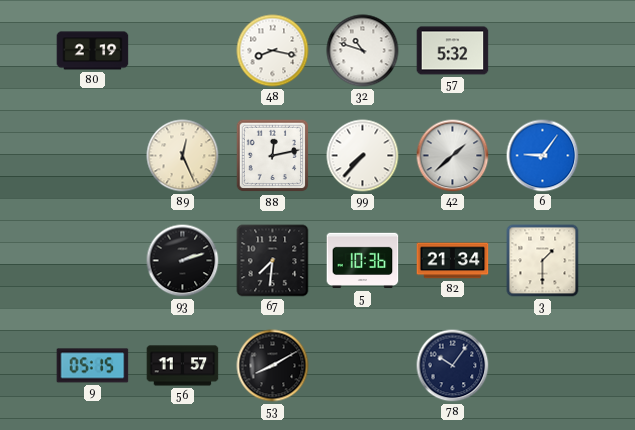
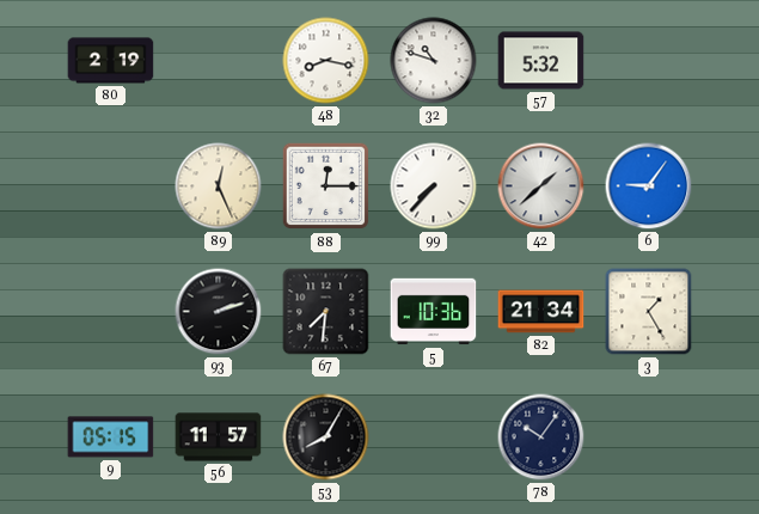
88: 12:13 -> 12:15
3: 1:30 -> 1:25
53: 8:10 -> 8:05
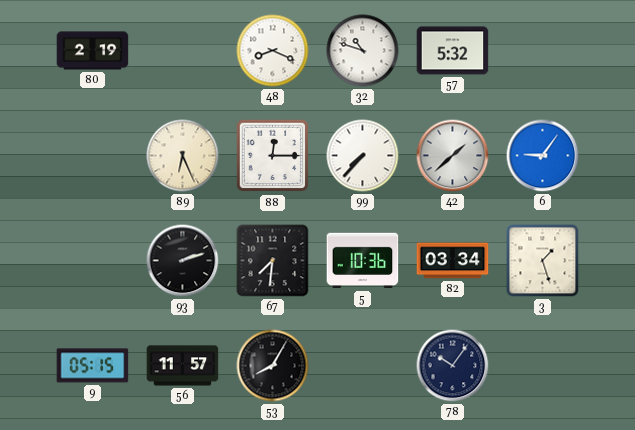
48: 8:17 -> 8:19
89: 12:26 -> 6:26
82: 21:34 -> 03:34
3: 1:25 -> 1:27
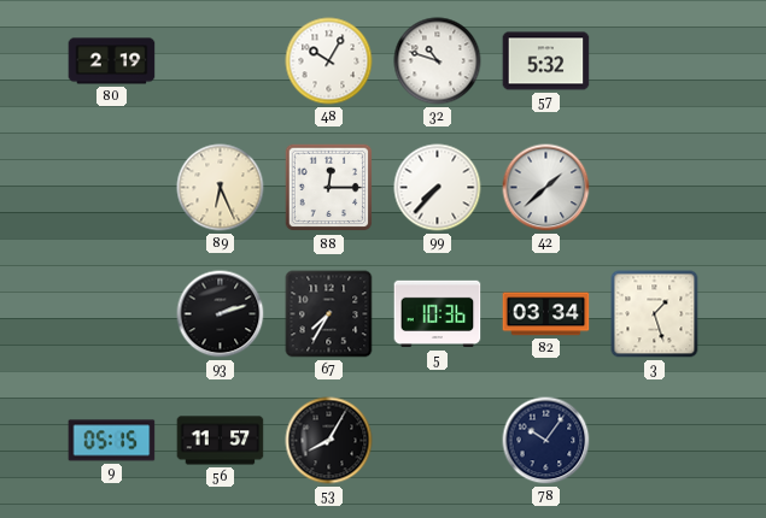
48: 8:19 -> 10:05
6: 9:06 -> none
67: 7:31 -> 7:35
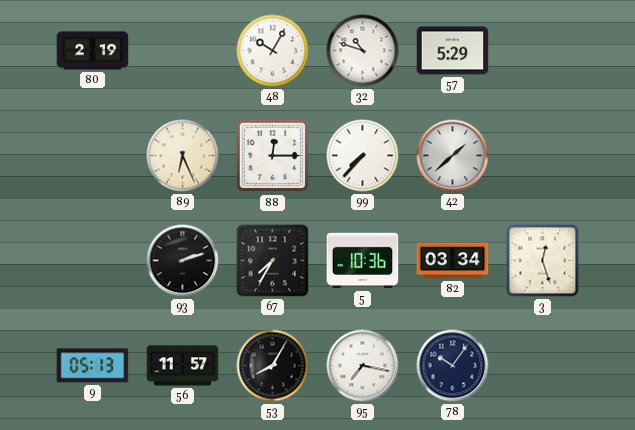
57: 5:32 -> 5:29
3: 1:27 -> 12:27
9: 05:15 -> 05:13
95: none -> 7:17
